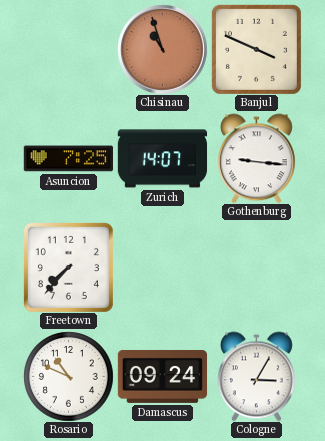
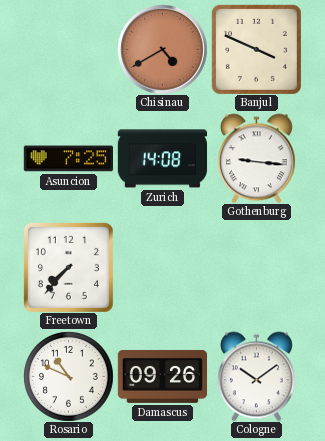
Chisinau: 10:57 -> 4:40
Zurich: 14:07 -> 14:08
Damascus: 09:24 -> 09:26
Cologne: 3:05 -> 10:09
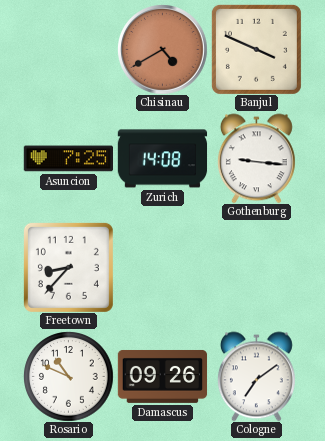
Freetown: 7:37 -> 8:37
Cologne: 10:09 -> 7:09
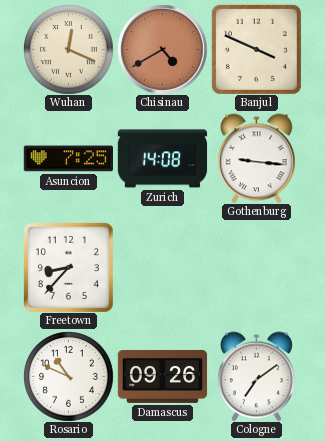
Wuhan: none -> 12:19
